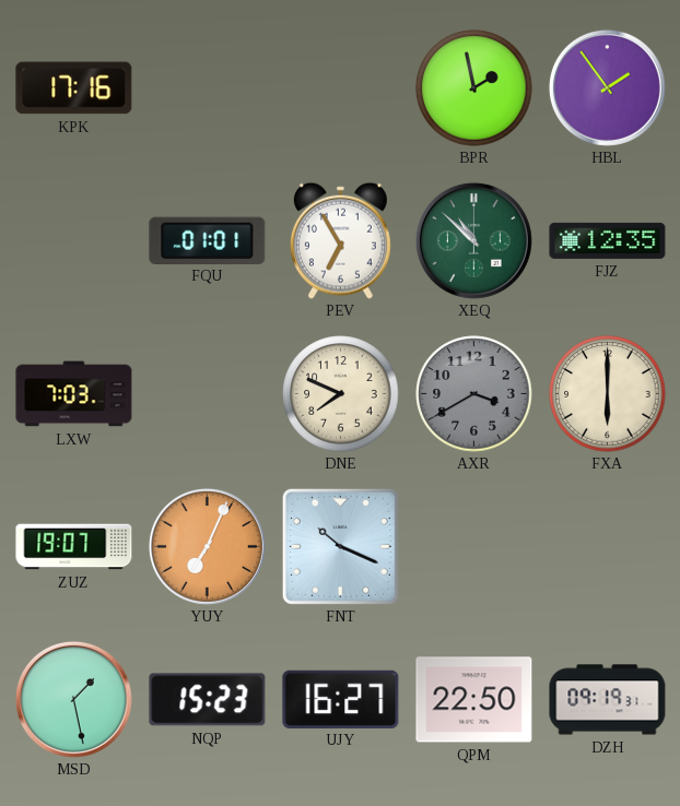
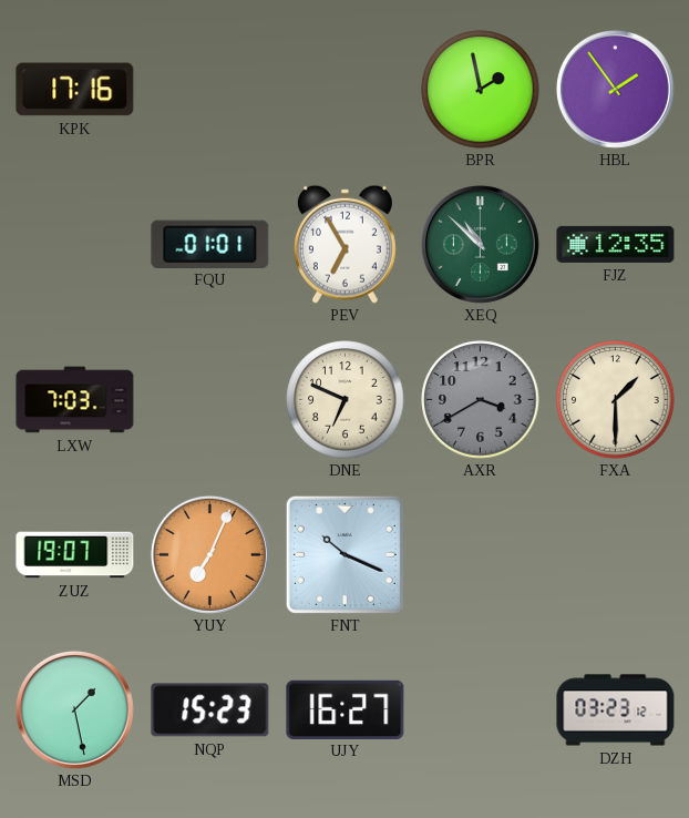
DNE: 7:49 -> 6:49
FXA: 6:00 -> 1:30
QPM: 22:50 -> none
DZH: 09:19 -> 03:23
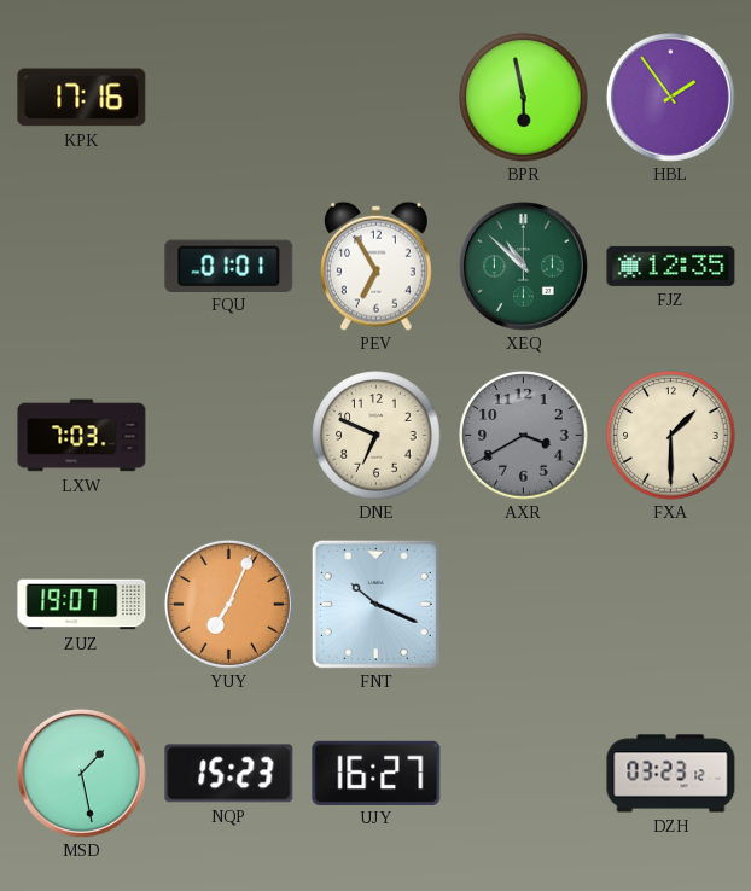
BPR: 1:58 -> 5:58
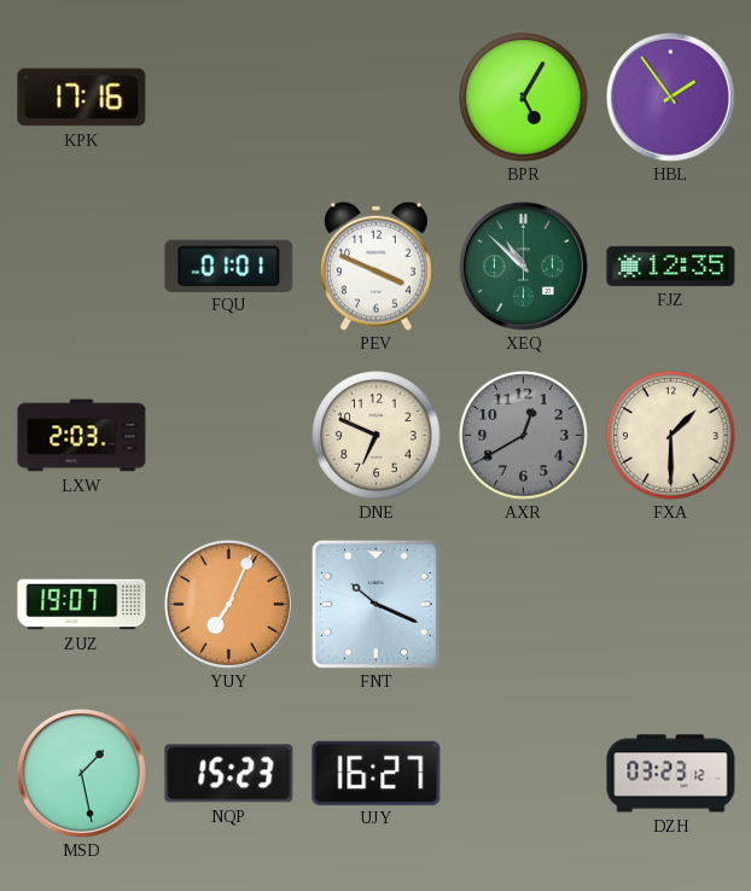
BPR: 5:58 -> 5:05
PEV: 6:55 -> 3:49
LXW: 7:03 -> 2:03
AXR: 3:40 -> 12:40
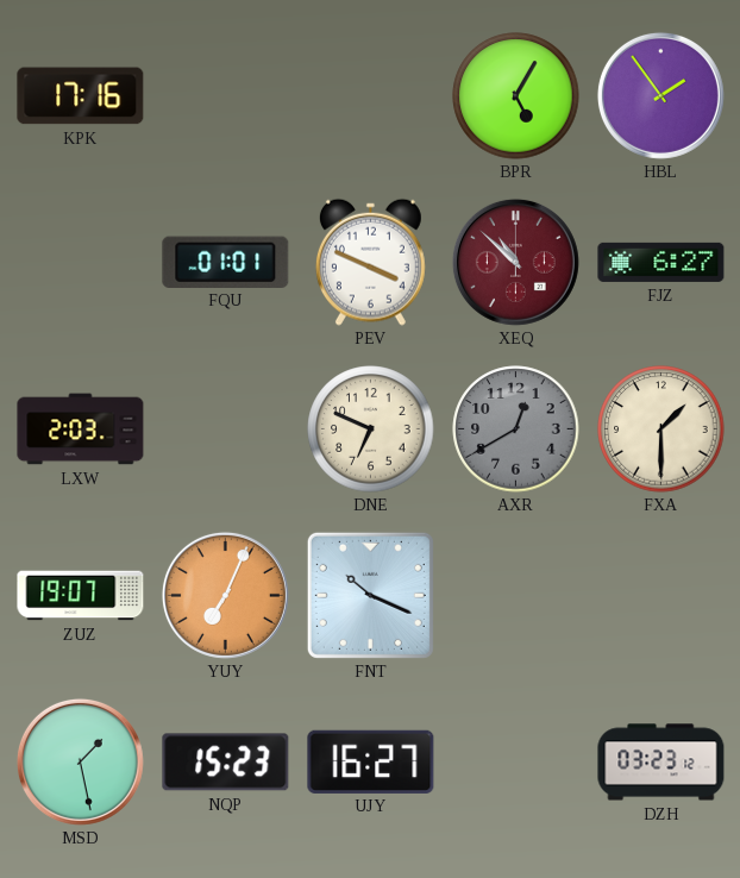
XEQ dial: green -> burgundy
FJZ: 12:35 -> 6:27
